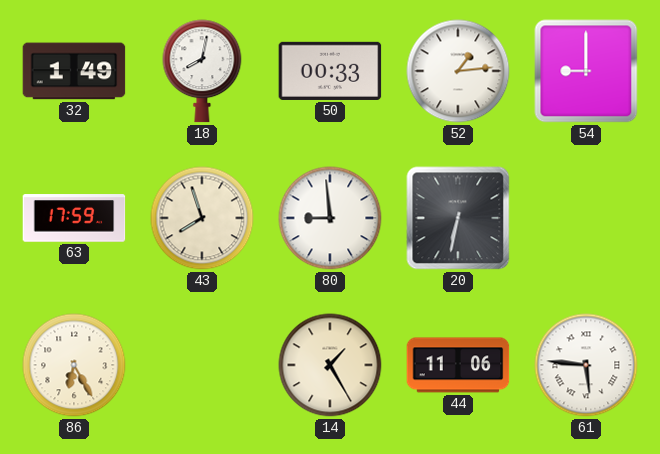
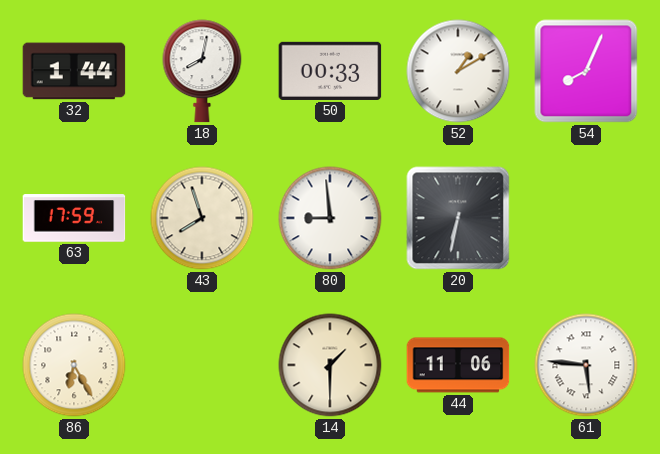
32: 1:49 -> 1:44
52: 1:14 -> 1:10
54: 9:00 -> 8:04
14: 1:25 -> 1:30
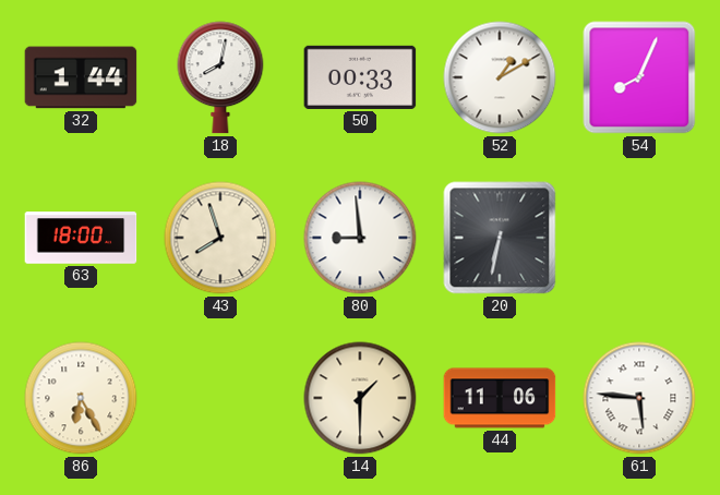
63: 17:59 -> 18:00
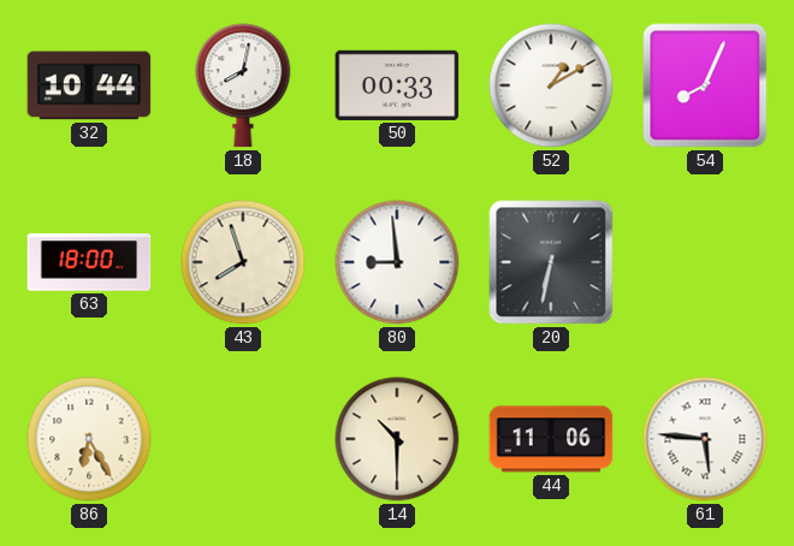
32: 1:44 -> 10:44
14: 1:30 -> 10:30
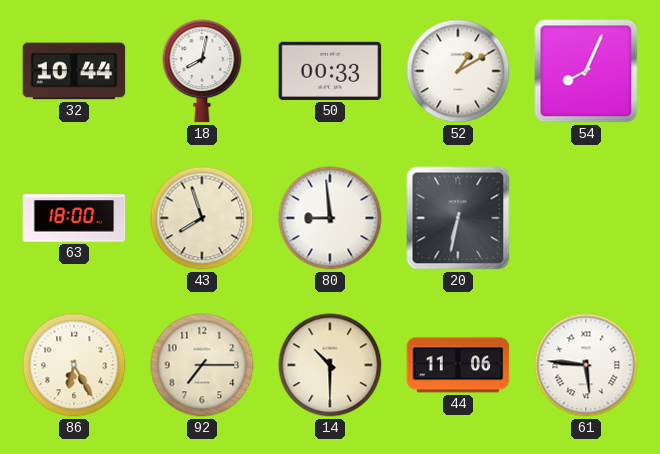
92: none -> 7:15
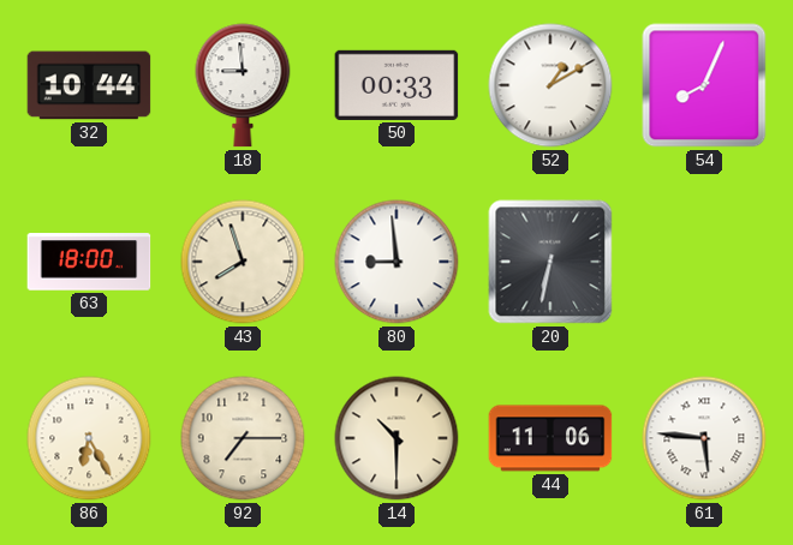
18: 8:02 -> 8:59
